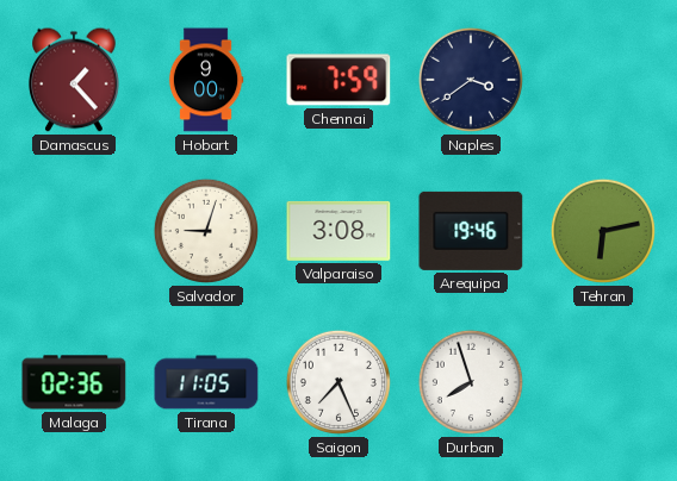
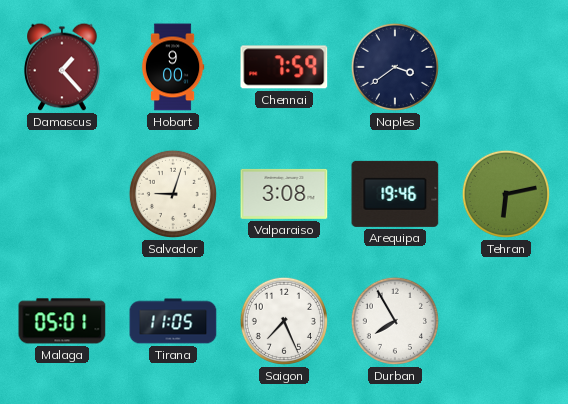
Malaga: 02:36 -> 05:01
Durban: 7:57 -> 7:55
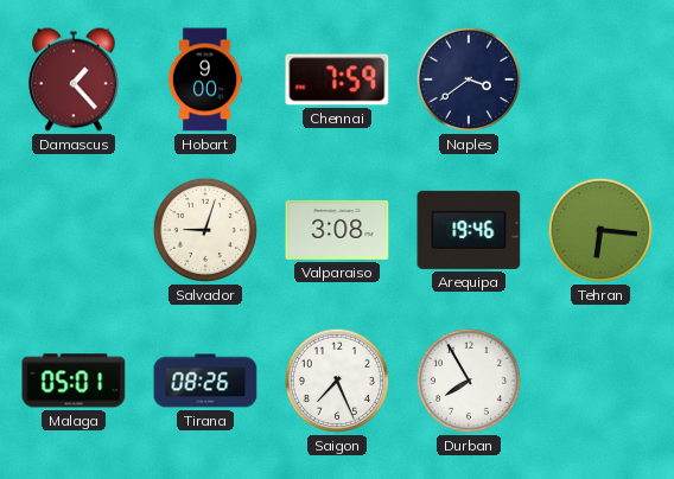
Tehran: 6:13 -> 6:16
Tirana: 11:05 -> 08:26
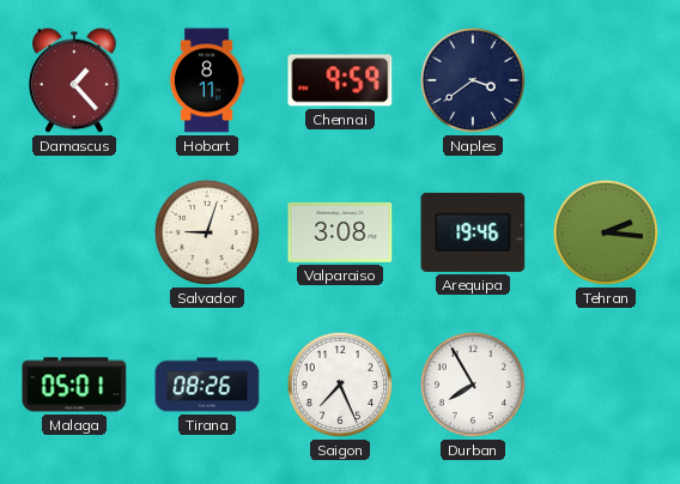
Hobart: 9:00 -> 8:11
Chennai: 7:59 -> 9:59
Tehran: 6:16 -> 2:16
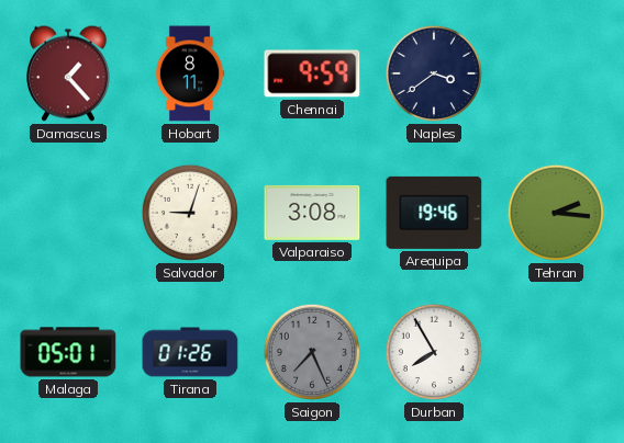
Tirana: 08:26 -> 01:26
Saigon dial: white -> grey
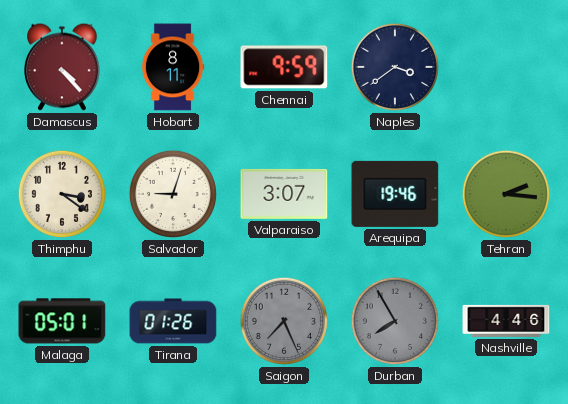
Damascus: 1:23 -> 4:23
Thimphu: none -> 3:21
Valparaiso: 3:08 -> 3:07
Durban dial: white -> grey
Nashville: none -> 4:46
